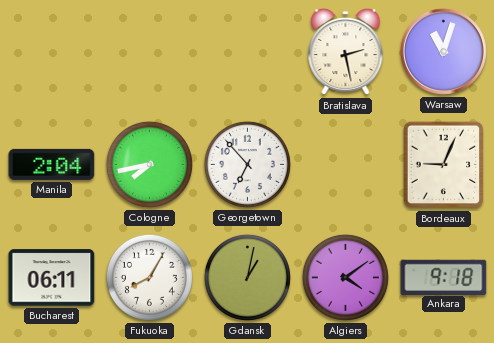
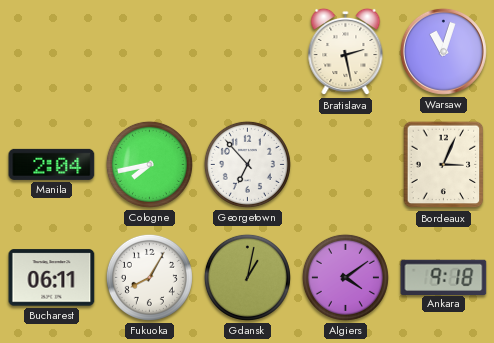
Bordeaux: 9:04 -> 3:04
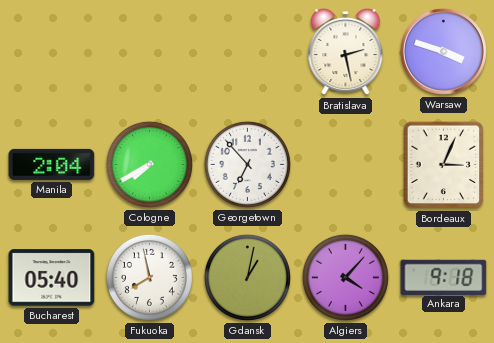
Warsaw: 11:03 -> 3:48
Cologne: 7:43 -> 7:40
Bucharest: 06:11 -> 05:40
Fukuoka: 8:05 -> 7:58
Algiers: 4:09 -> 4:07
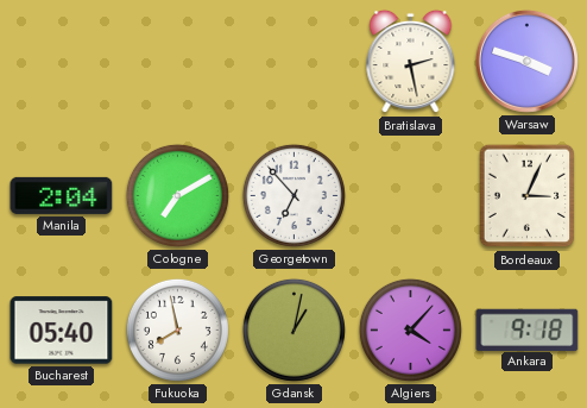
Cologne: 7:40 -> 7:10
